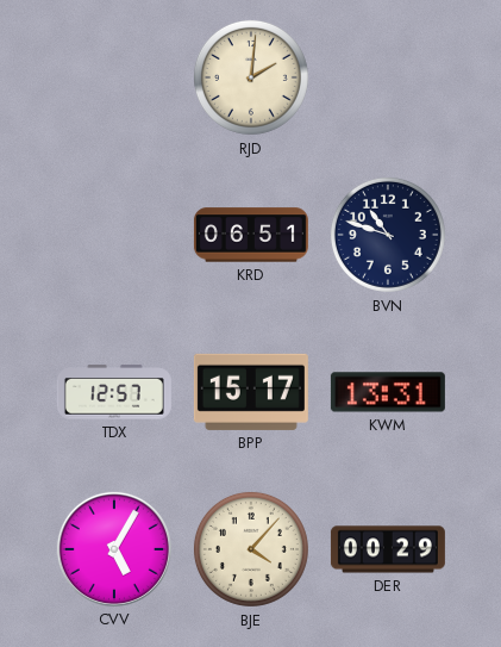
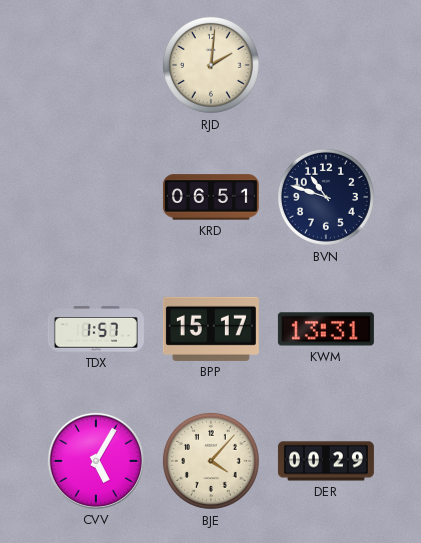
TDX: 12:57 -> 1:57
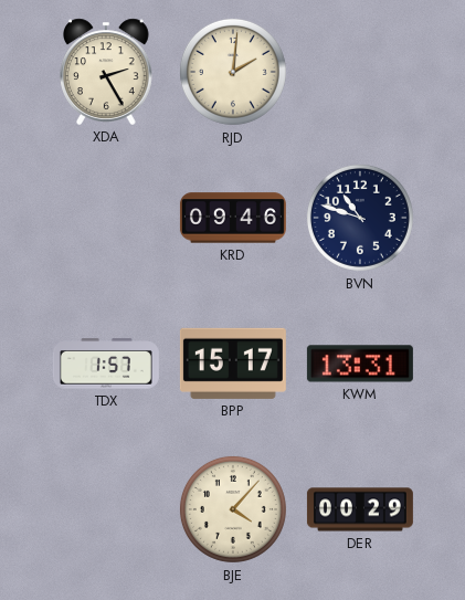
XDA: none -> 2:25
KRD: 06:51 -> 09:46
CVV: 5:05 -> none
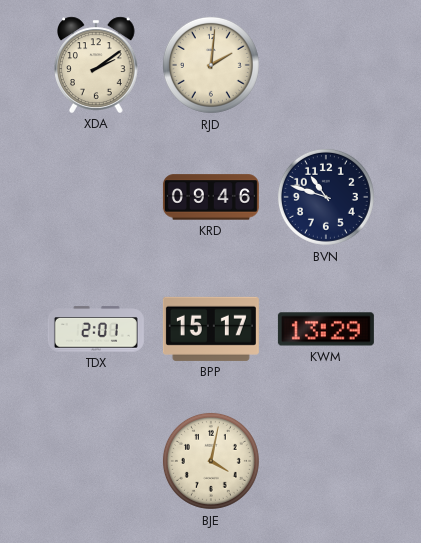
XDA: 2:25 -> 2:09
TDX: 1:57 -> 2:01
KWM: 13:31 -> 13:29
BJE: 4:07 -> 4:02
DER: 00:29 -> none
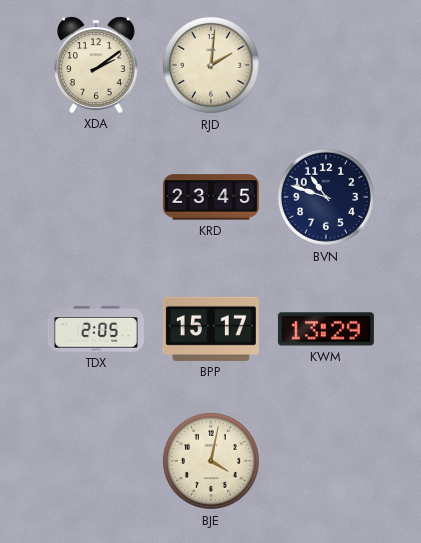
KRD: 09:46 -> 23:45
TDX: 2:01 -> 2:05
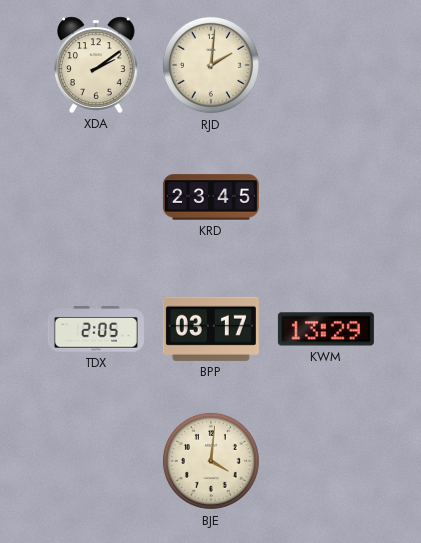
BVN: 10:48 -> none
BPP: 15:17 -> 03:17
BJE: 4:02 -> 4:01
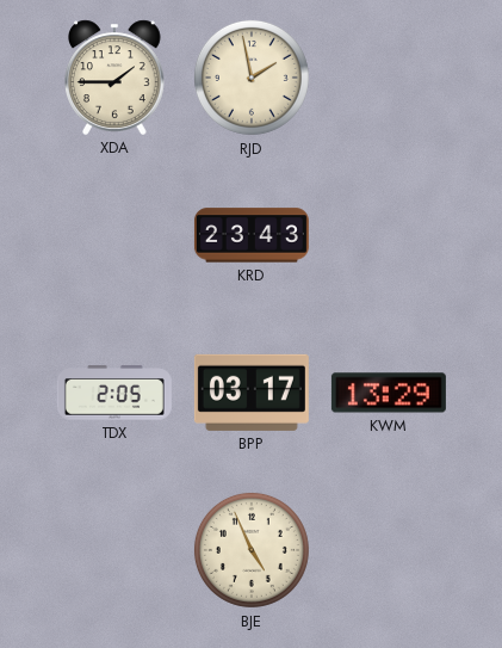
XDA: 2:09 -> 1:45
RJD: 2:01 -> 1:58
KRD: 23:45 -> 23:43
BJE: 4:01 -> 4:56
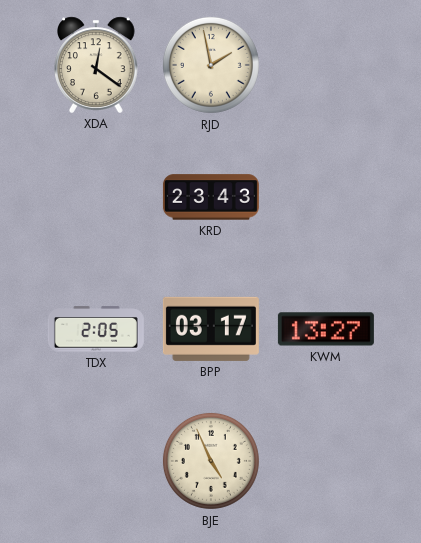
XDA: 1:45 -> 12:21
KWM: 13:29 -> 13:27
